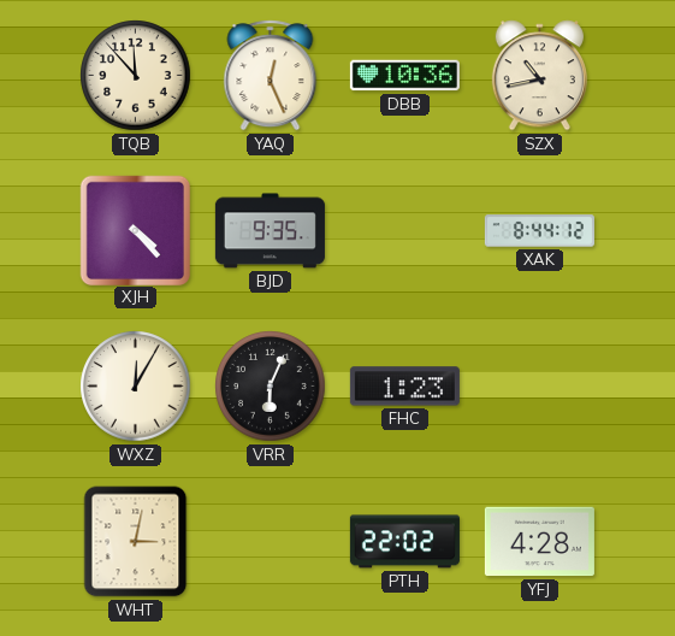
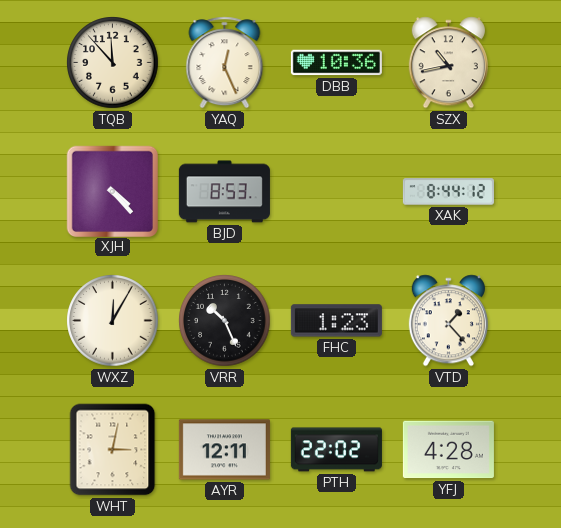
BJD: 9:35 -> 8:53
VRR: 6:04 -> 10:26
VTD: none -> 1:23
AYR: none -> 12:11
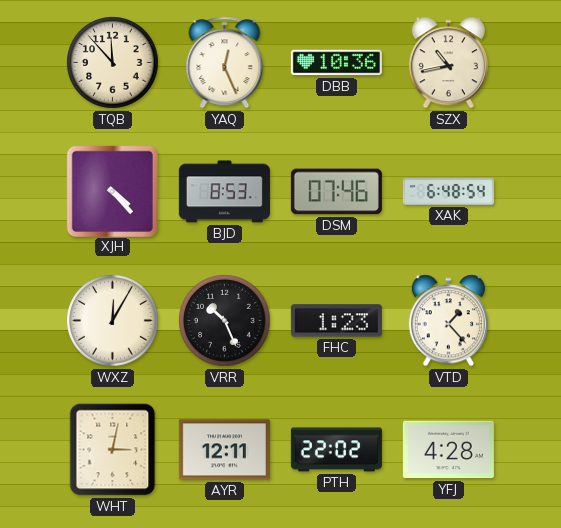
DSM: none -> 07:46
XAK: 8:44 -> 6:48
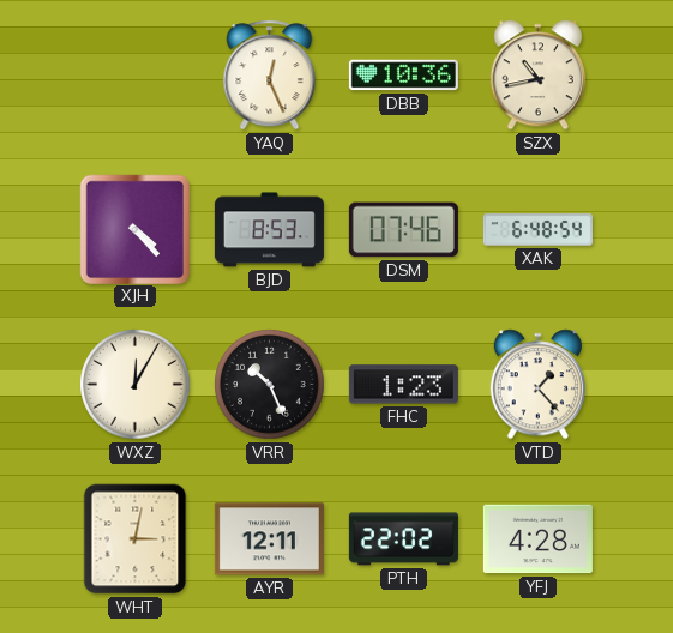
TQB: 11:53 -> none
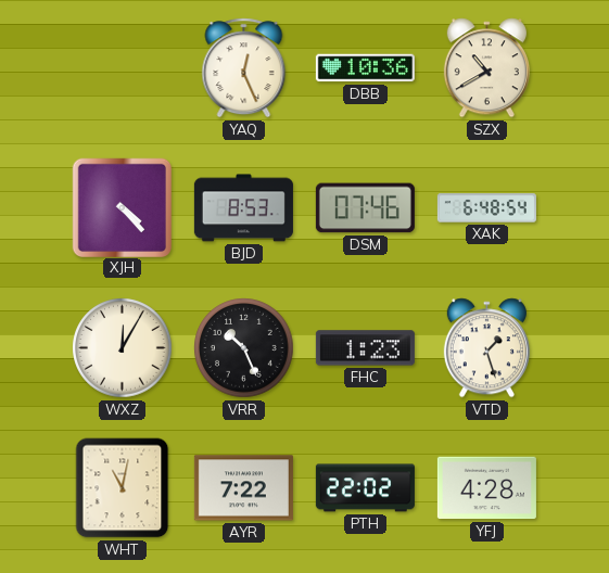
SZX: 10:43 -> 10:40
VTD: 1:23 -> 1:27
WHT: 3:02 -> 11:02
AYR: 12:11 -> 7:22
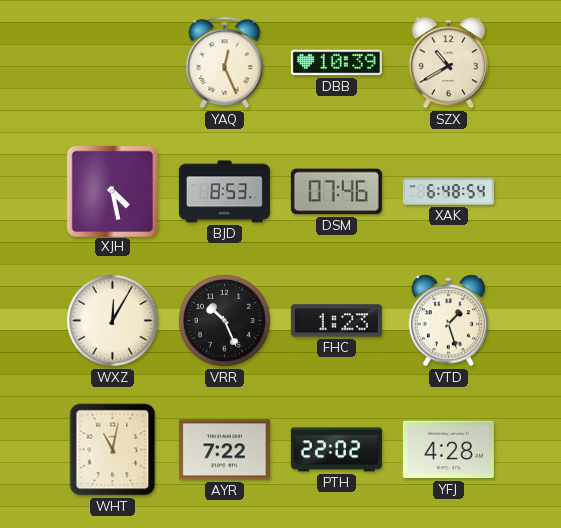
DBB: 10:36 -> 10:39
XJH: 4:23 -> 4:28
